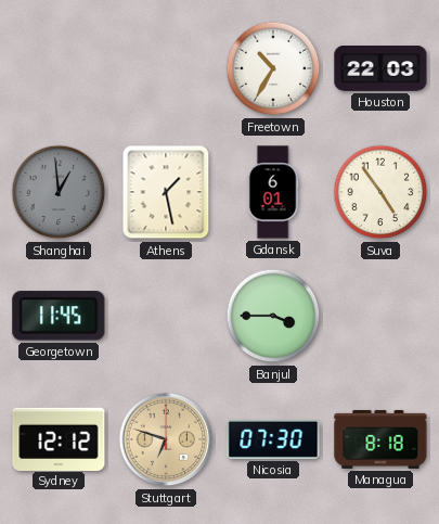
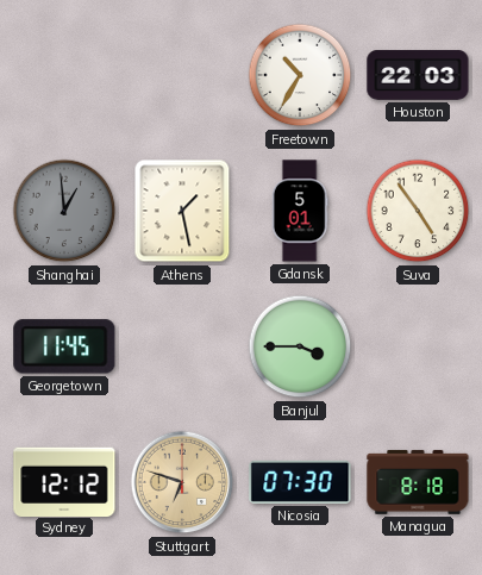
Gdansk: 6:01 -> 5:01
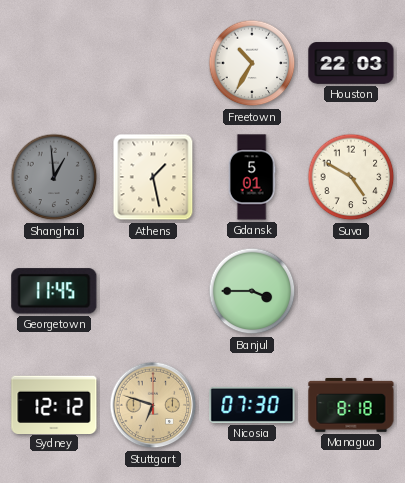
Suva: 4:54 -> 4:50
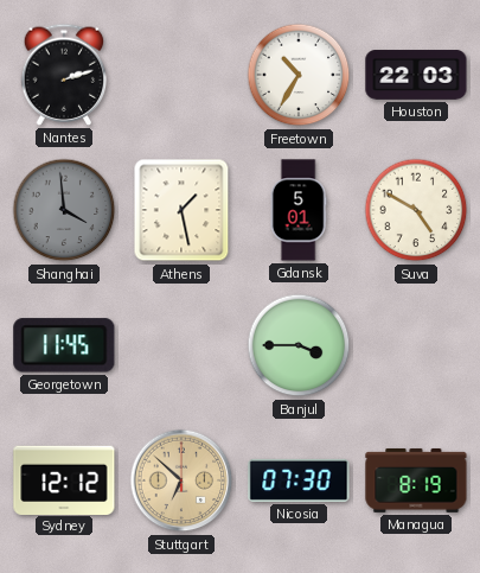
Nantes: none -> 2:12
Shanghai: 12:59 -> 3:59
Stuttgart: 6:48 -> 6:52
Managua: 8:18 -> 8:19
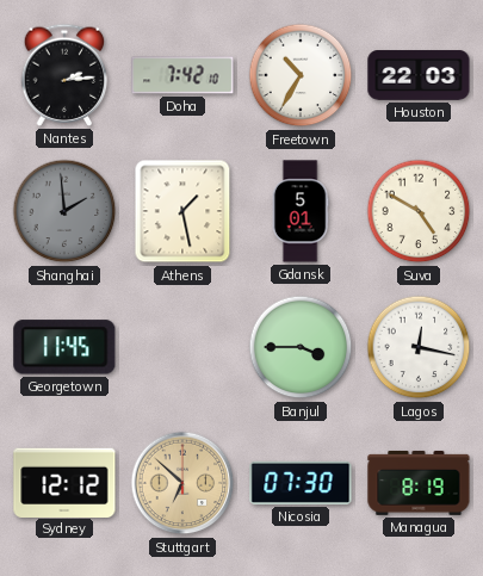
Nantes: 2:12 -> 2:14
Doha: none -> 7:42
Shanghai: 3:59 -> 1:59
Lagos: none -> 12:17
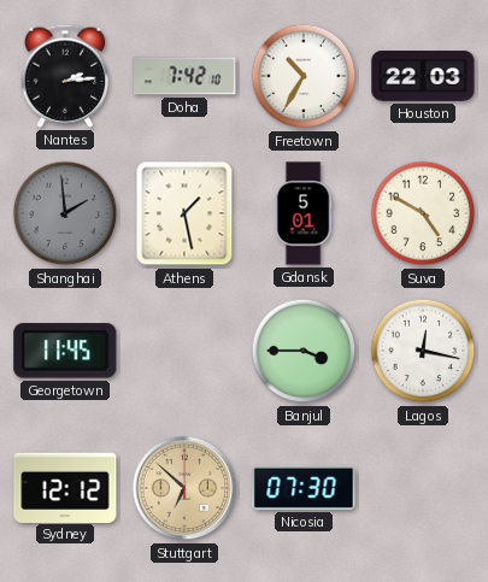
Managua: 8:19 -> none
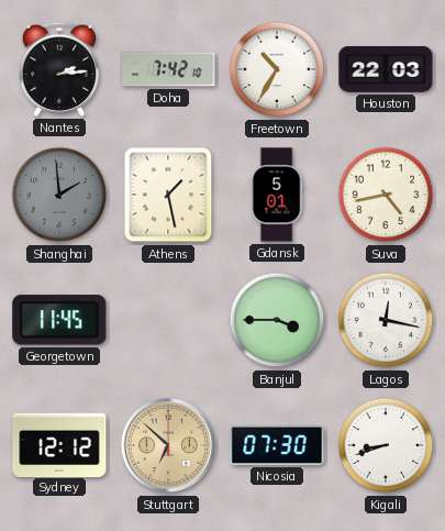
Suva: 4:50 -> 4:43
Kigali: none -> 8:42
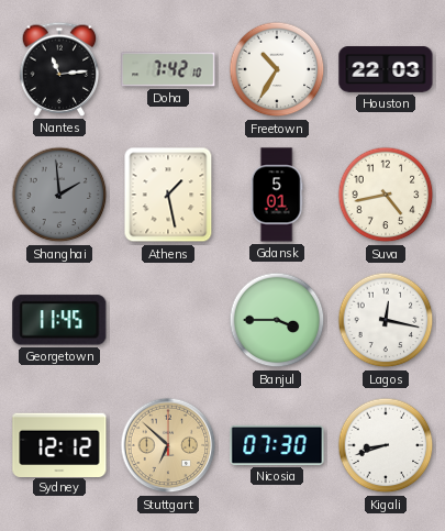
Nantes: 2:14 -> 11:14
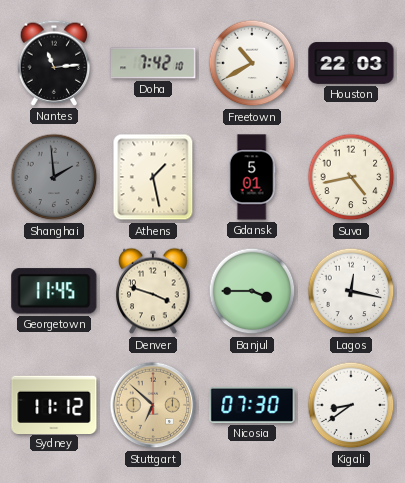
Freetown: 10:35 -> 10:40
Denver: none -> 3:48
Sydney: 12:12 -> 11:12
Kigali: 8:42 -> 8:39
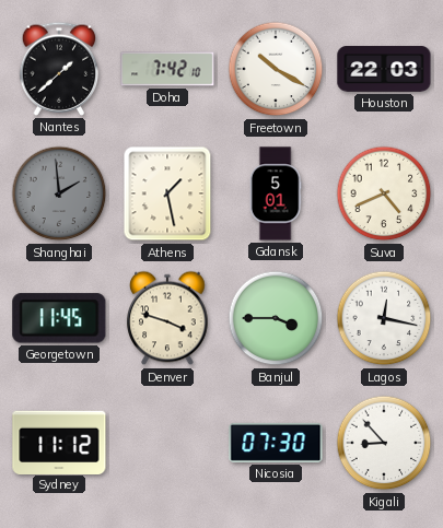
Nantes: 11:14 -> 1:38
Freetown: 10:40 -> 10:20
Suva: 4:43 -> 4:41
Stuttgart: 6:52 -> none
Kigali: 8:39 -> 8:53
